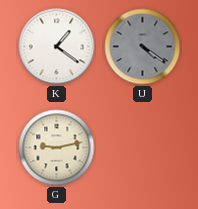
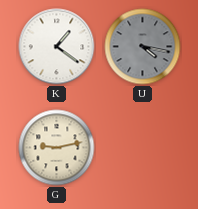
U: 4:21 -> 4:17
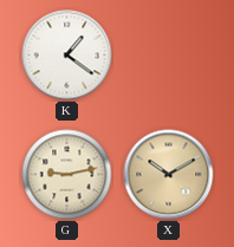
U: 4:17 -> none
X: none -> 10:10
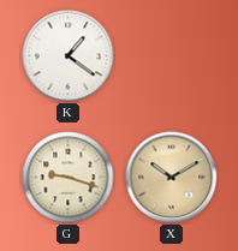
G: 9:13 -> 9:18
